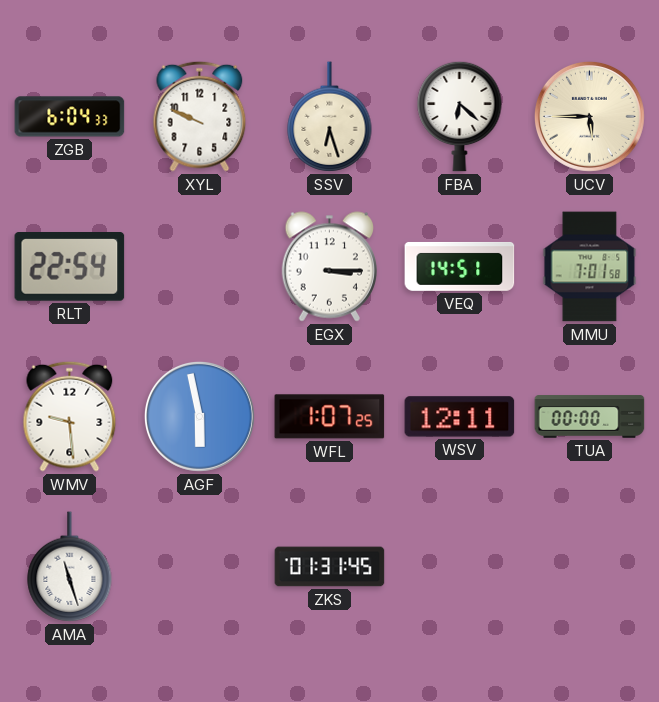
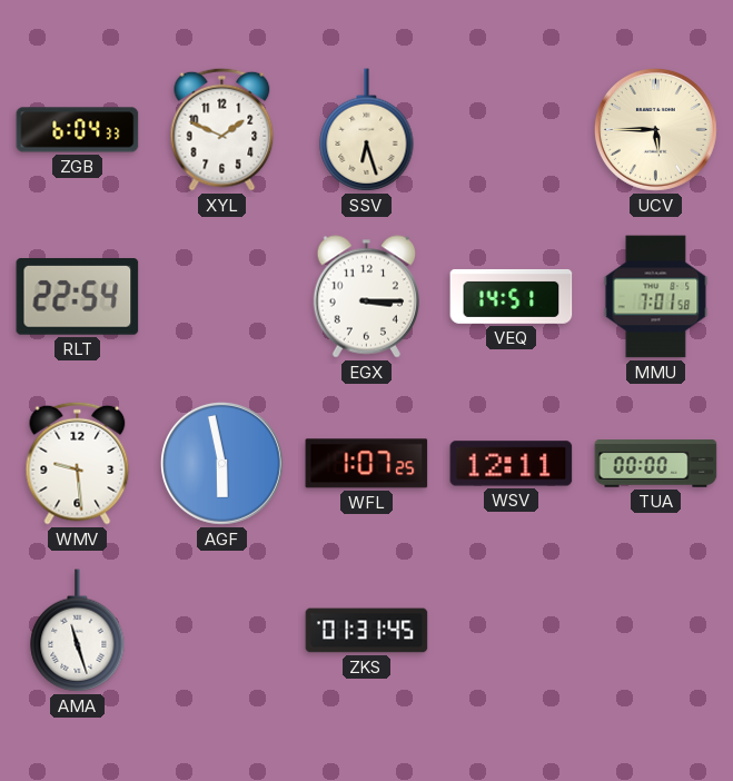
XYL: 9:49 -> 1:49
FBA: 6:22 -> none
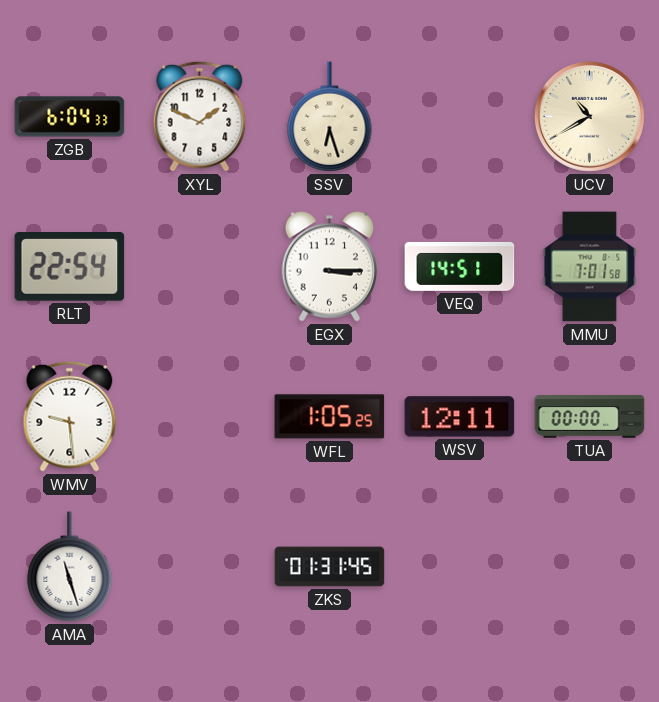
UCV: 5:45 -> 10:40
AGF: 5:58 -> none
WFL: 1:07 -> 1:05
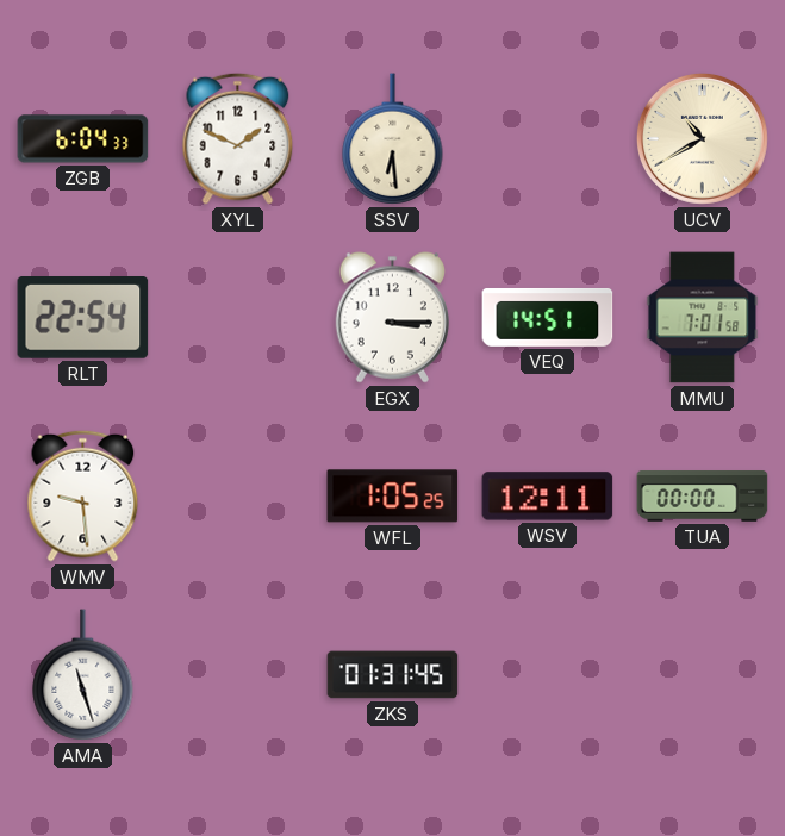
SSV: 6:27 -> 6:29
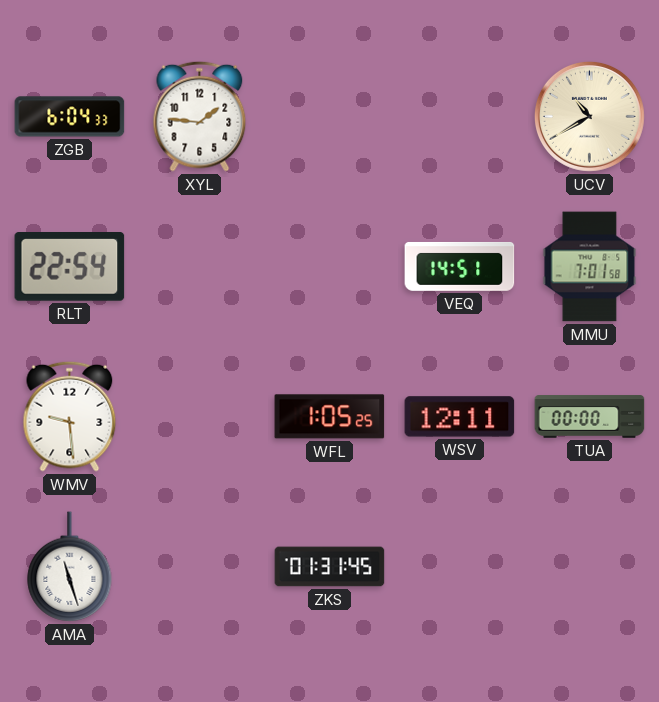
XYL: 1:49 -> 1:46
SSV: 6:29 -> none
EGX: 3:15 -> none
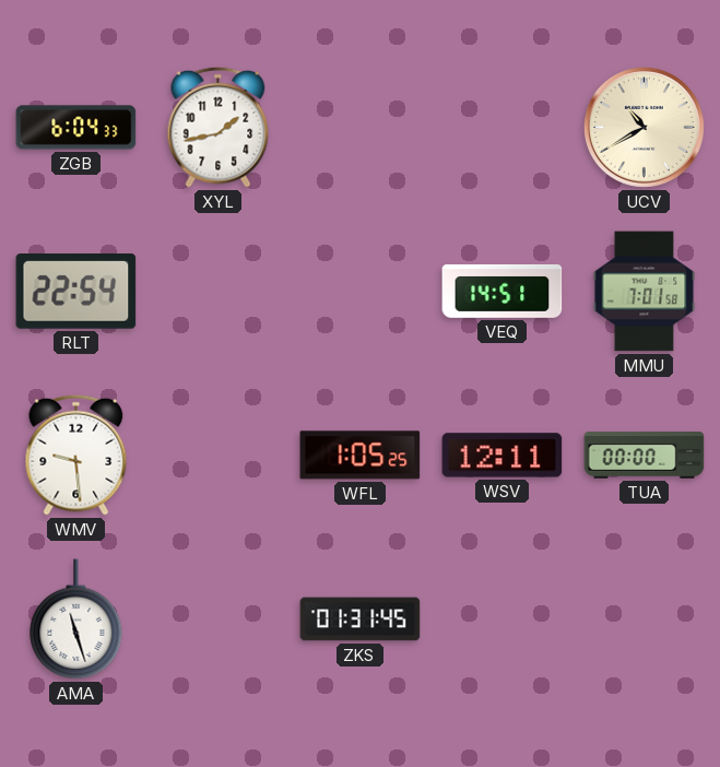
XYL: 1:46 -> 1:43
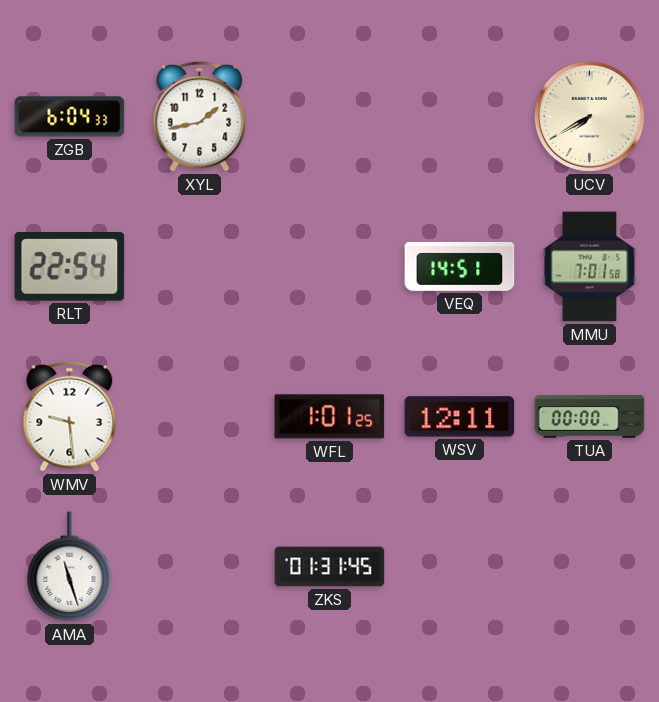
UCV: 10:40 -> 7:40
WFL: 1:05 -> 1:01
